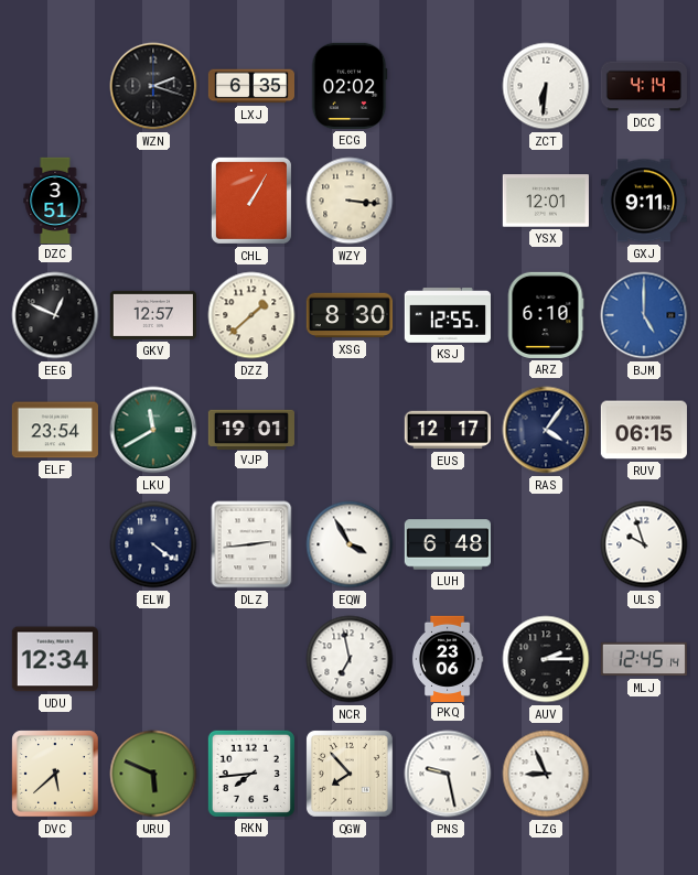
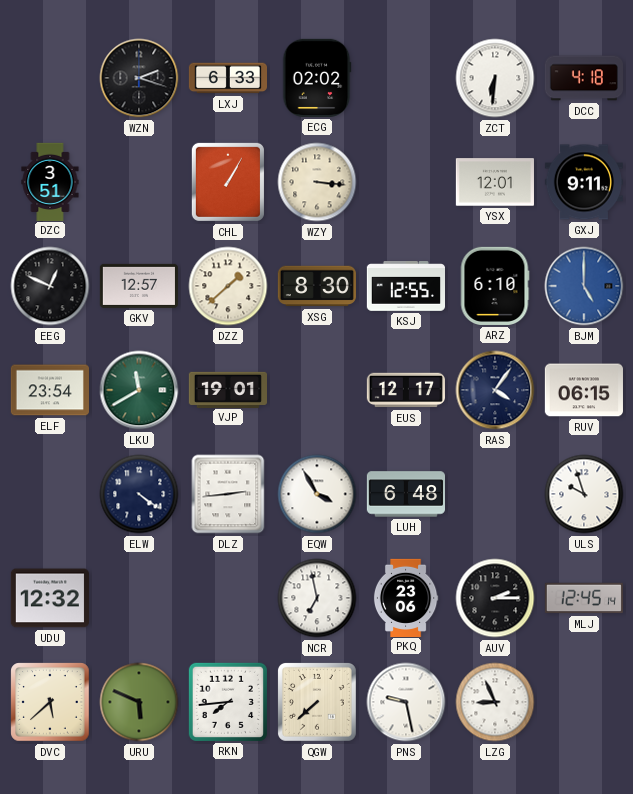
LXJ: 6:35 -> 6:33
DCC: 4:14 -> 4:18
UDU: 12:34 -> 12:32
QGW: 7:53 -> 7:38
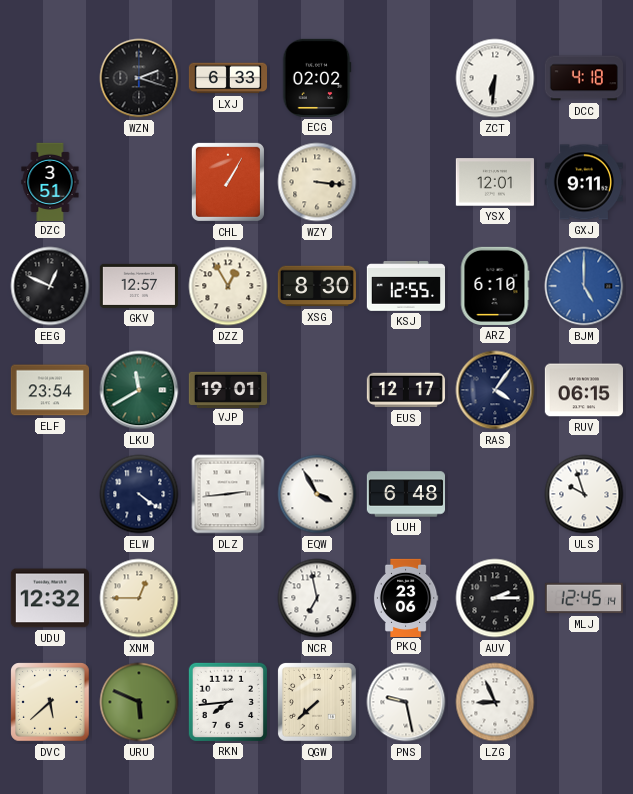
DZZ: 1:38 -> 12:55
XNM: none -> 12:45
